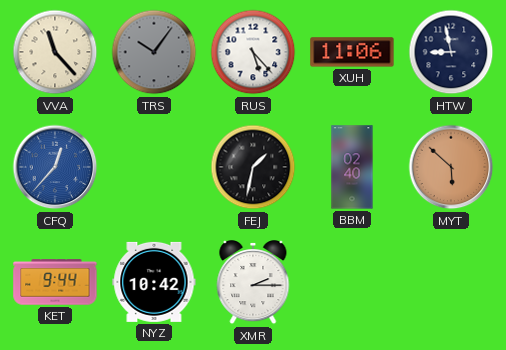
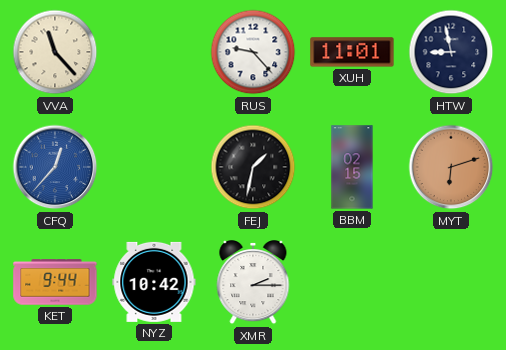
TRS: 10:06 -> none
RUS: 5:23 -> 9:23
XUH: 11:06 -> 11:01
BBM: 02:40 -> 02:15
MYT: 5:52 -> 6:12
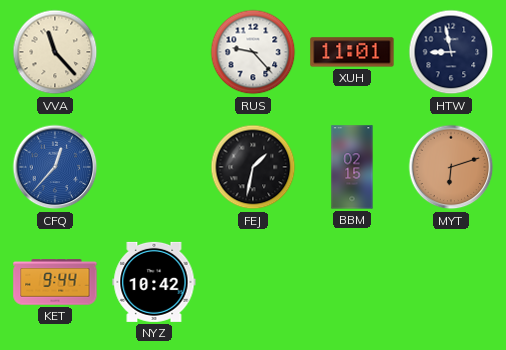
XMR: 2:15 -> none
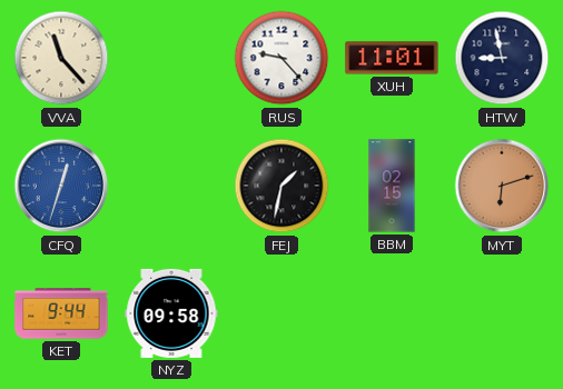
CFQ: 12:37 -> 12:33
NYZ: 10:42 -> 09:58
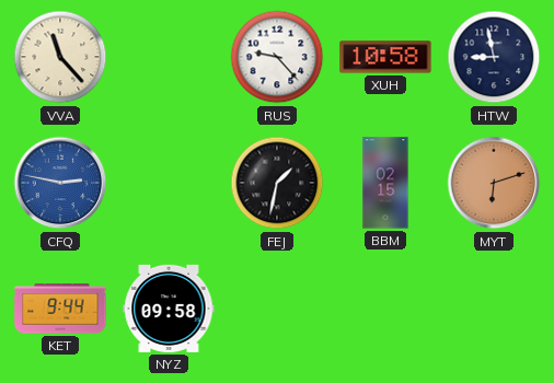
XUH: 11:01 -> 10:58
CFQ: 12:33 -> 2:47
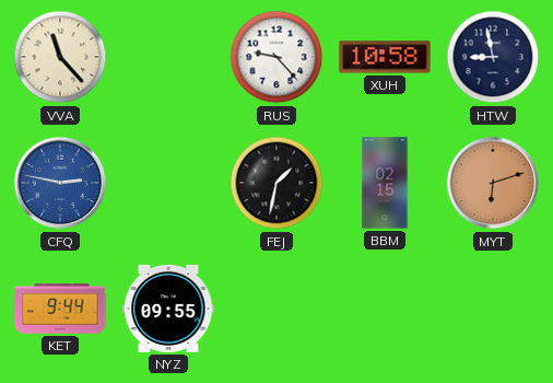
NYZ: 09:58 -> 09:55
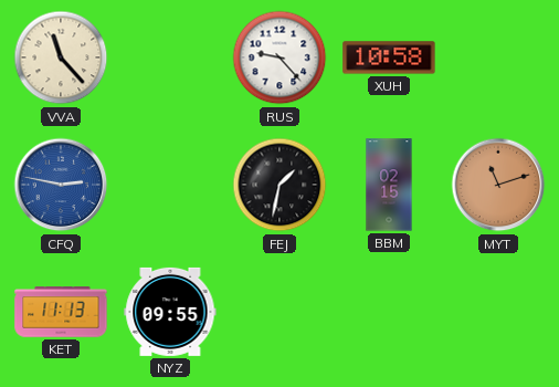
HTW: 8:58 -> none
MYT: 6:12 -> 11:12
KET: 9:44 -> 11:13
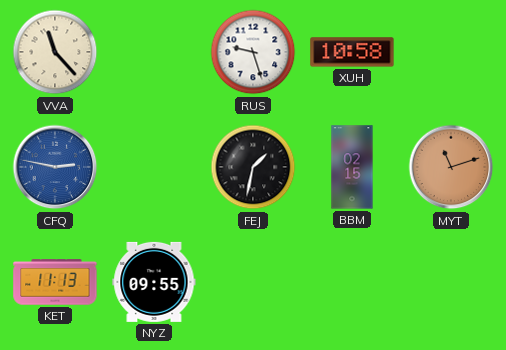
RUS: 9:23 -> 9:27
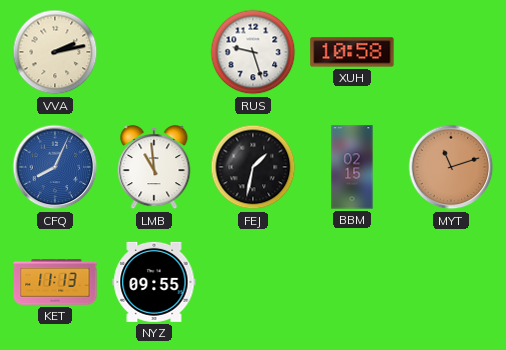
VVA: 11:23 -> 2:13
CFQ: 2:47 -> 8:04
LMB: none -> 10:59
